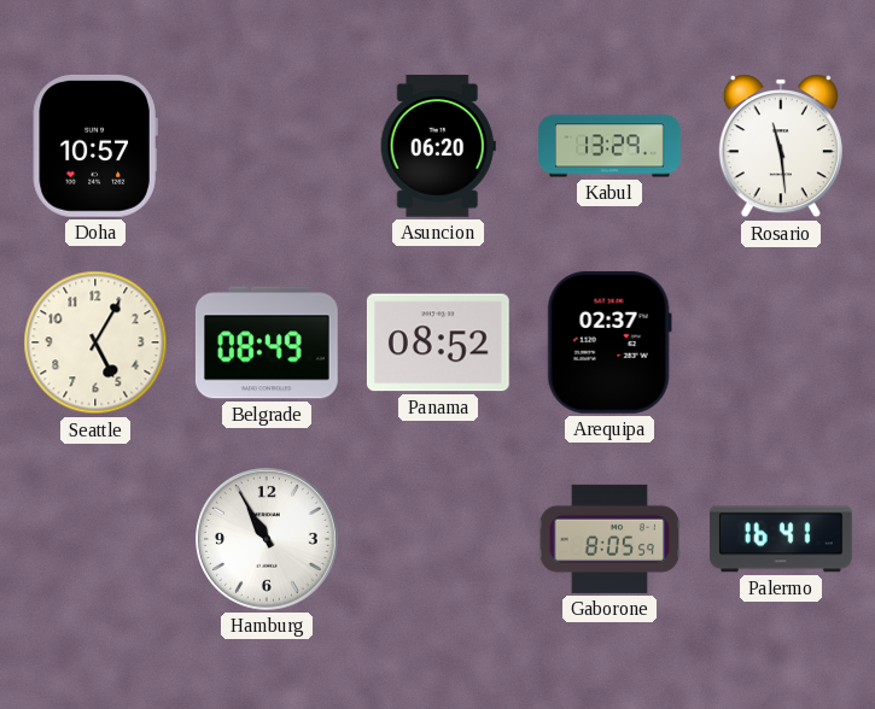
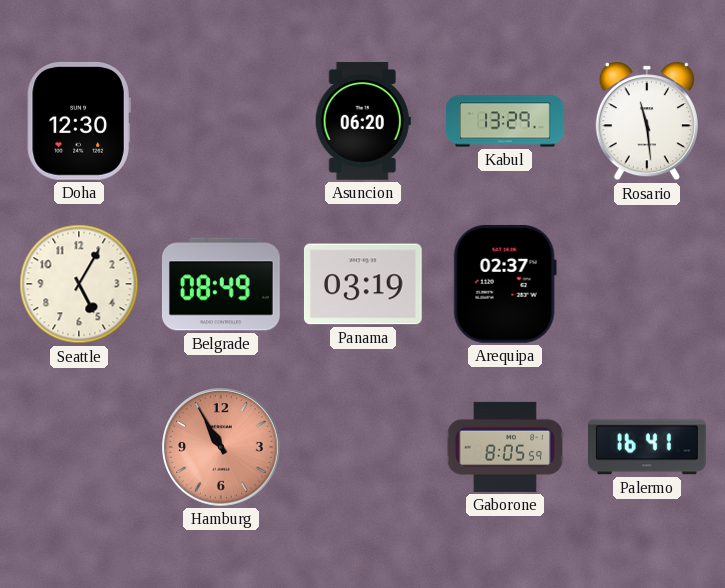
Doha: 10:57 -> 12:30
Panama: 08:52 -> 03:19
Hamburg dial: white -> salmon
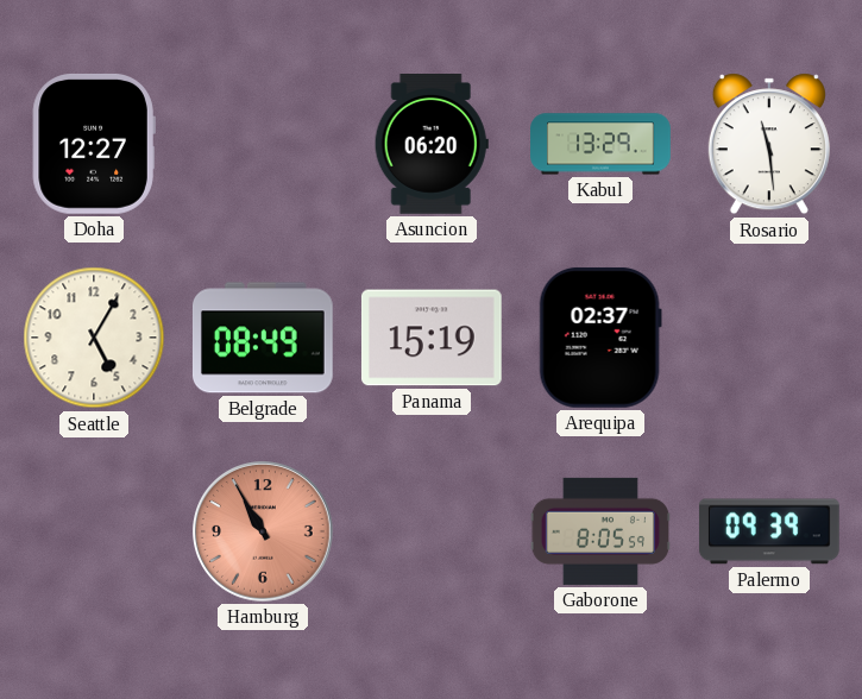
Doha: 12:30 -> 12:27
Panama: 03:19 -> 15:19
Palermo: 16:41 -> 09:39
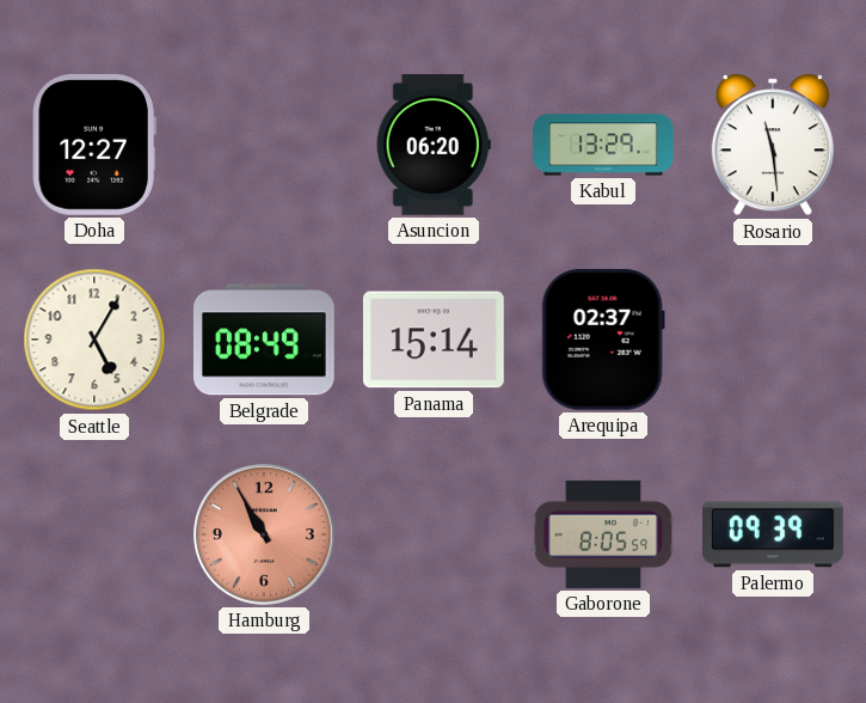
Panama: 15:19 -> 15:14
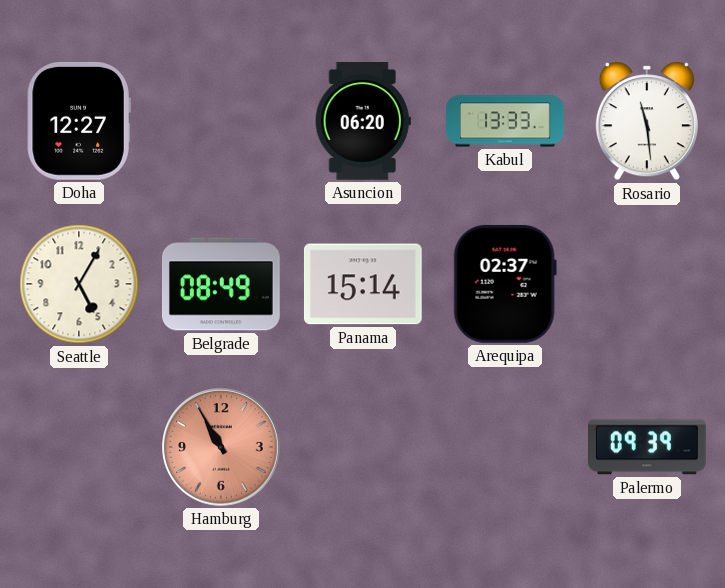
Kabul: 13:29 -> 13:33
Gaborone: 8:05 -> none
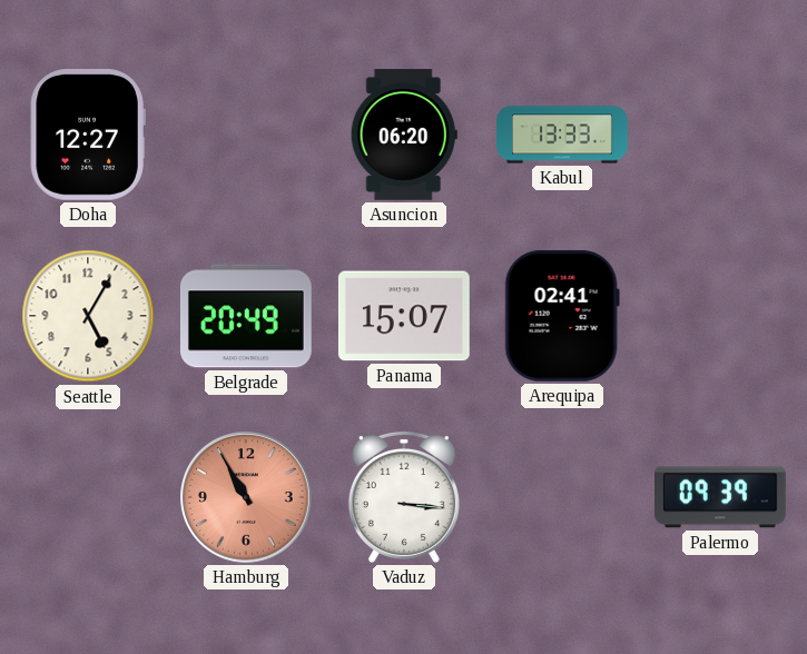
Rosario: 11:29 -> none
Belgrade: 08:49 -> 20:49
Panama: 15:14 -> 15:07
Arequipa: 02:37 -> 02:41
Vaduz: none -> 3:16
